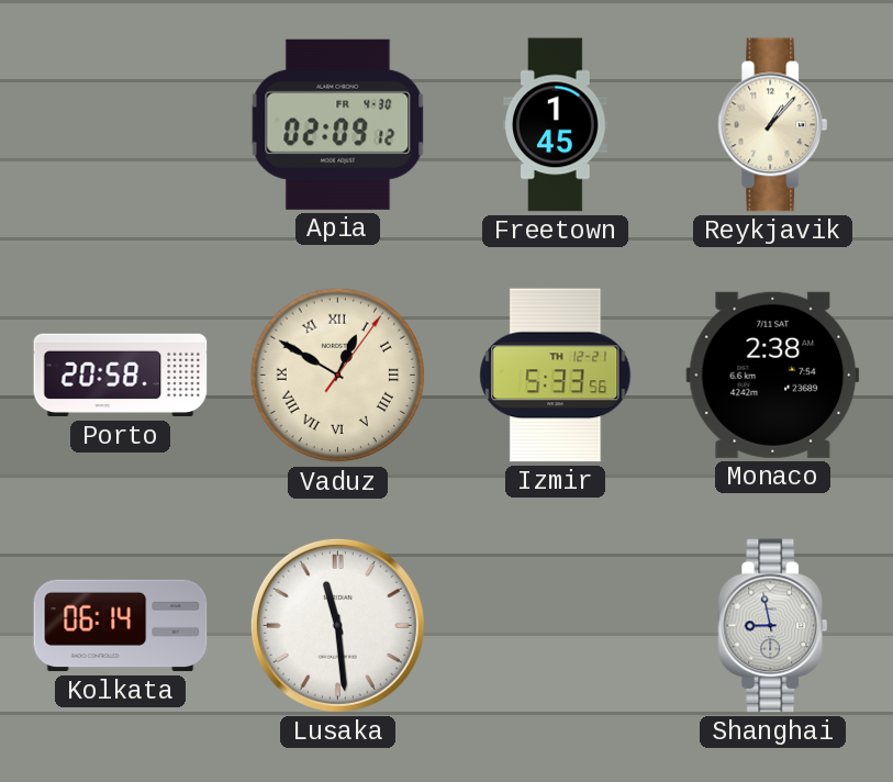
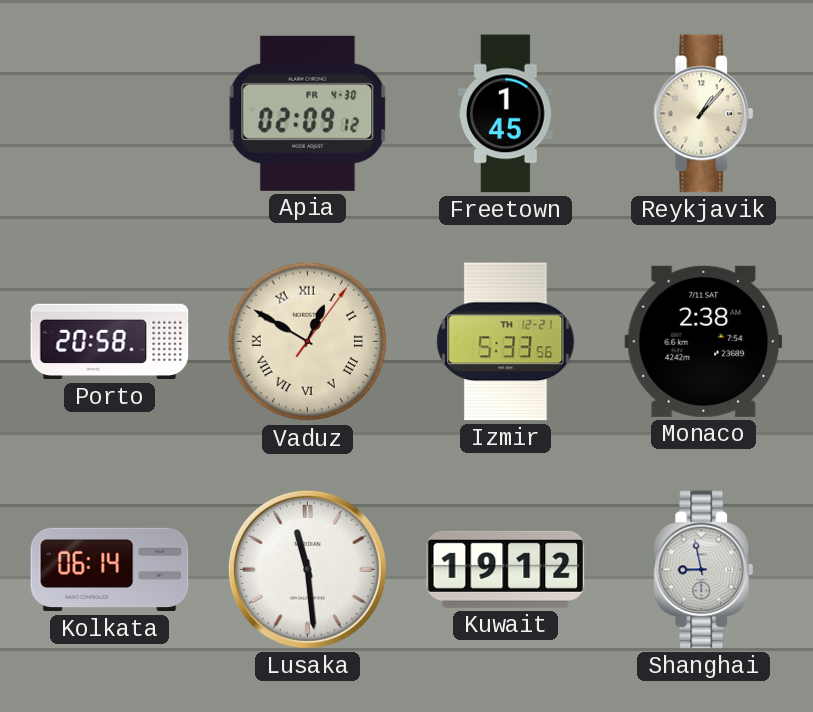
Kuwait: none -> 19:12
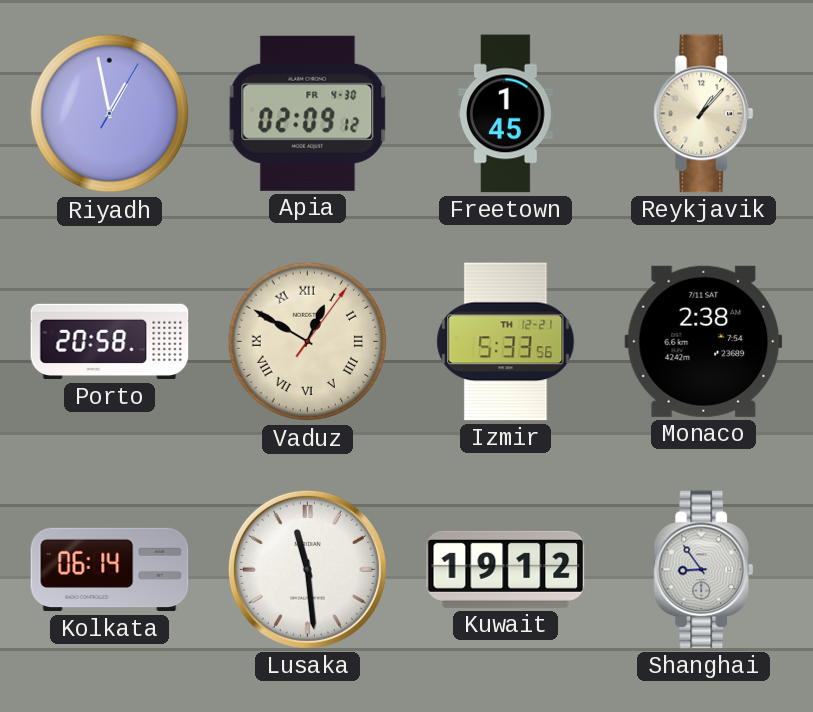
Riyadh: none -> 12:58
Shanghai: 8:58 -> 8:54
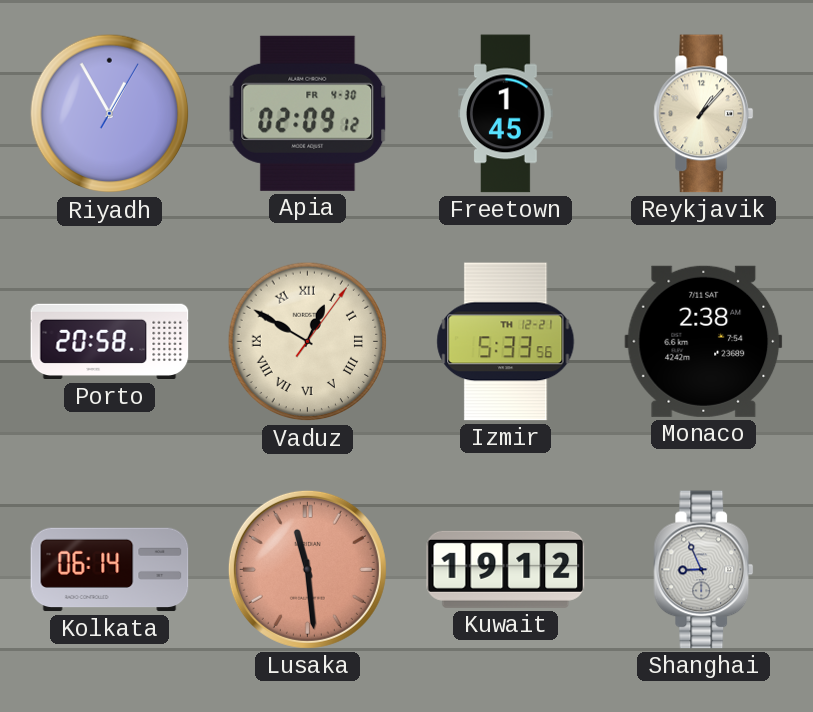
Riyadh: 12:58 -> 12:55
Lusaka dial: white -> salmon
Shanghai: 8:54 -> 8:56
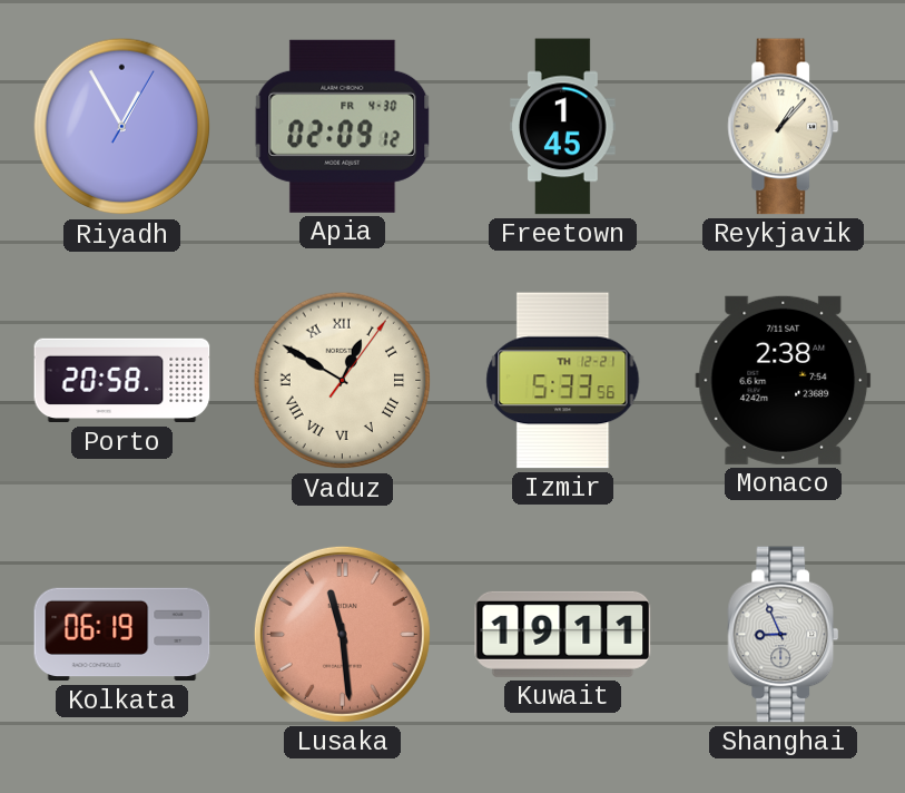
Kolkata: 06:14 -> 06:19
Kuwait: 19:12 -> 19:11
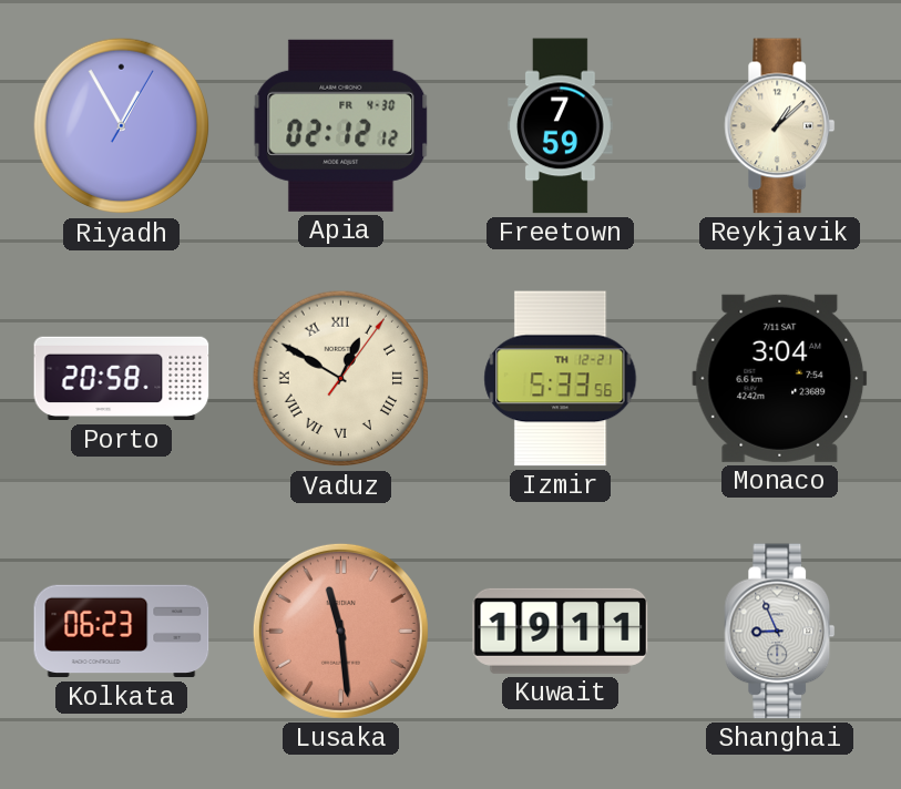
Apia: 02:09 -> 02:12
Freetown: 1:45 -> 7:59
Reykjavik: 1:07 -> 1:08
Monaco: 2:38 -> 3:04
Kolkata: 06:19 -> 06:23
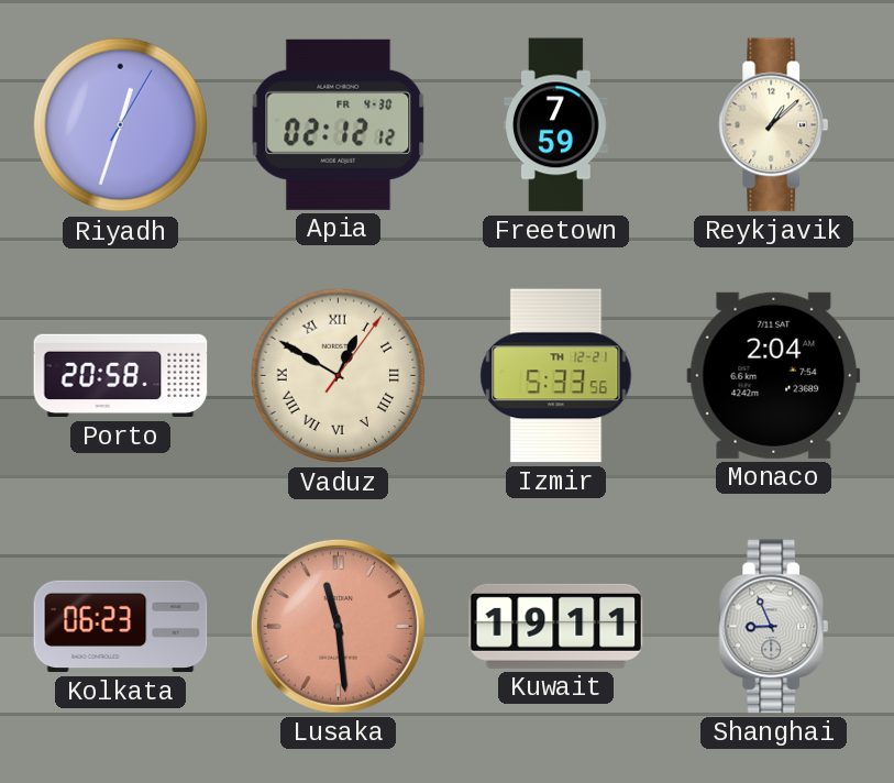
Riyadh: 12:55 -> 12:33
Monaco: 3:04 -> 2:04
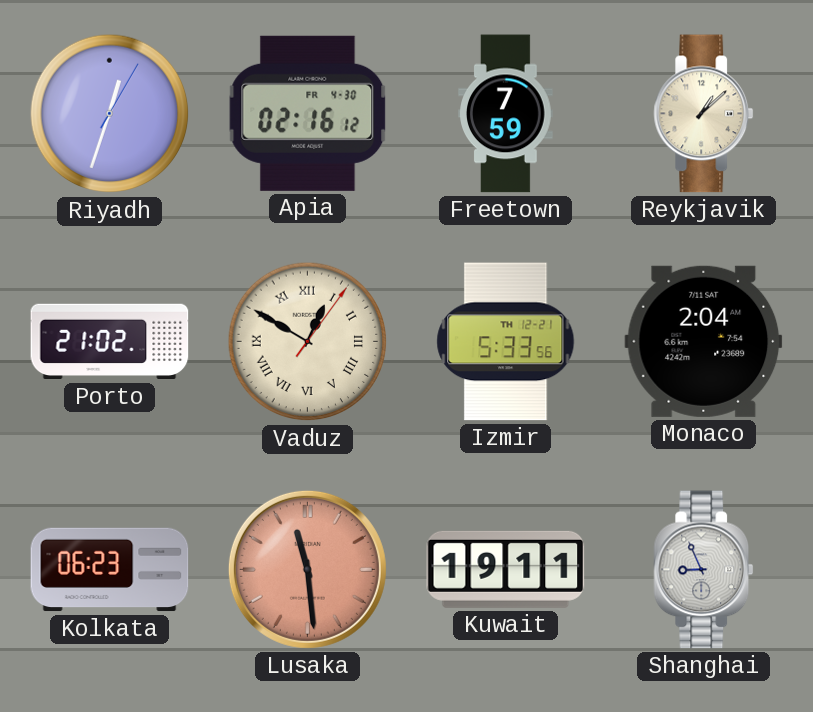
Apia: 02:12 -> 02:16
Porto: 20:58 -> 21:02
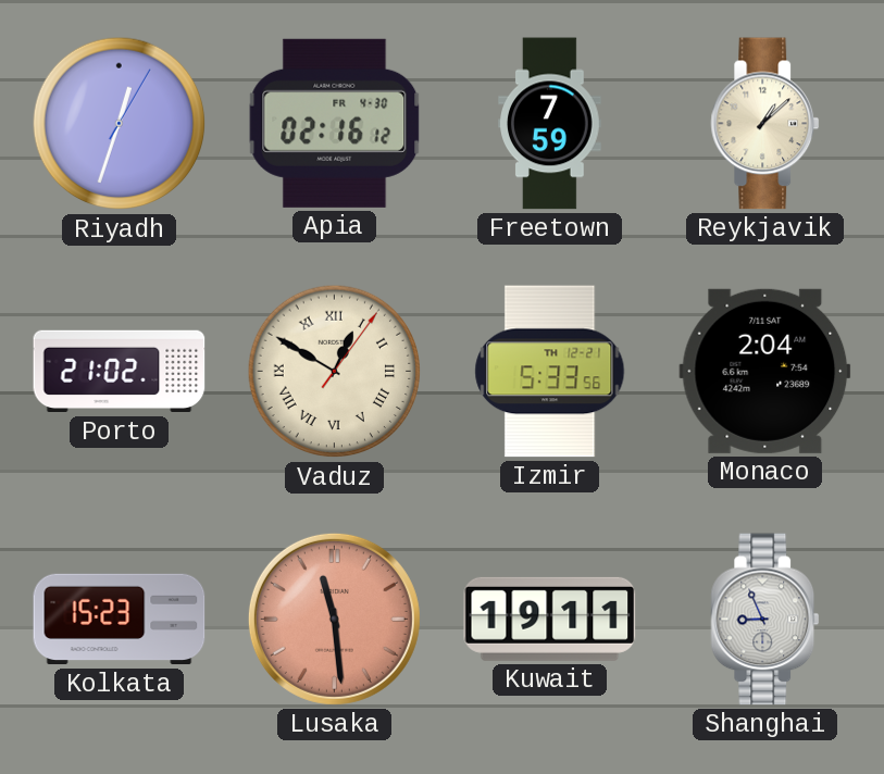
Kolkata: 06:23 -> 15:23
